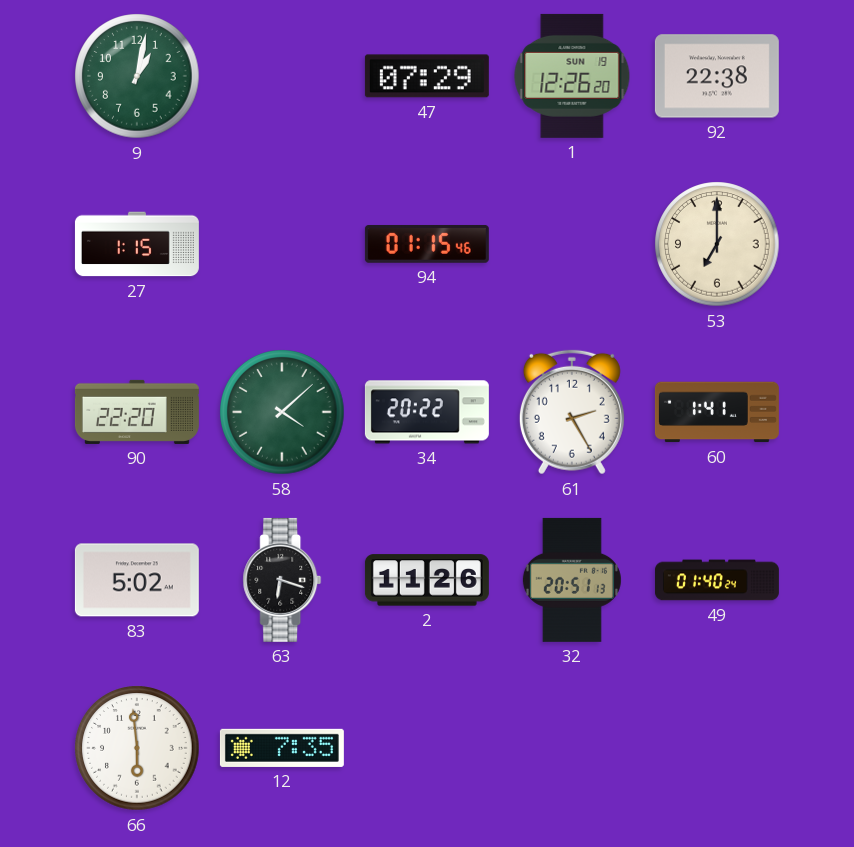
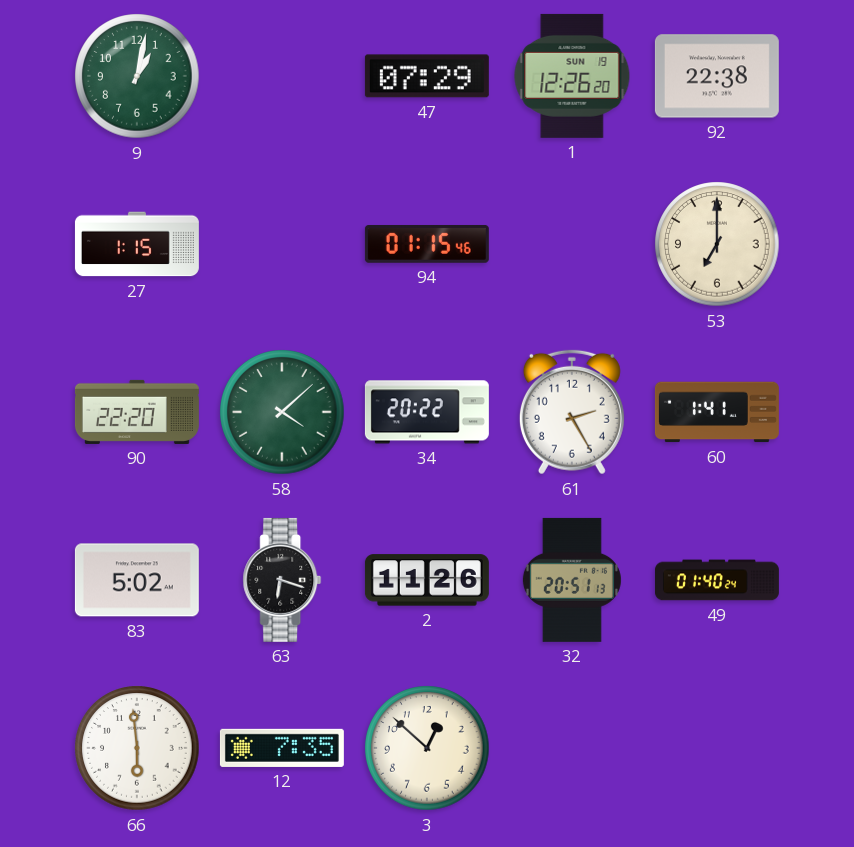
3: none -> 12:52
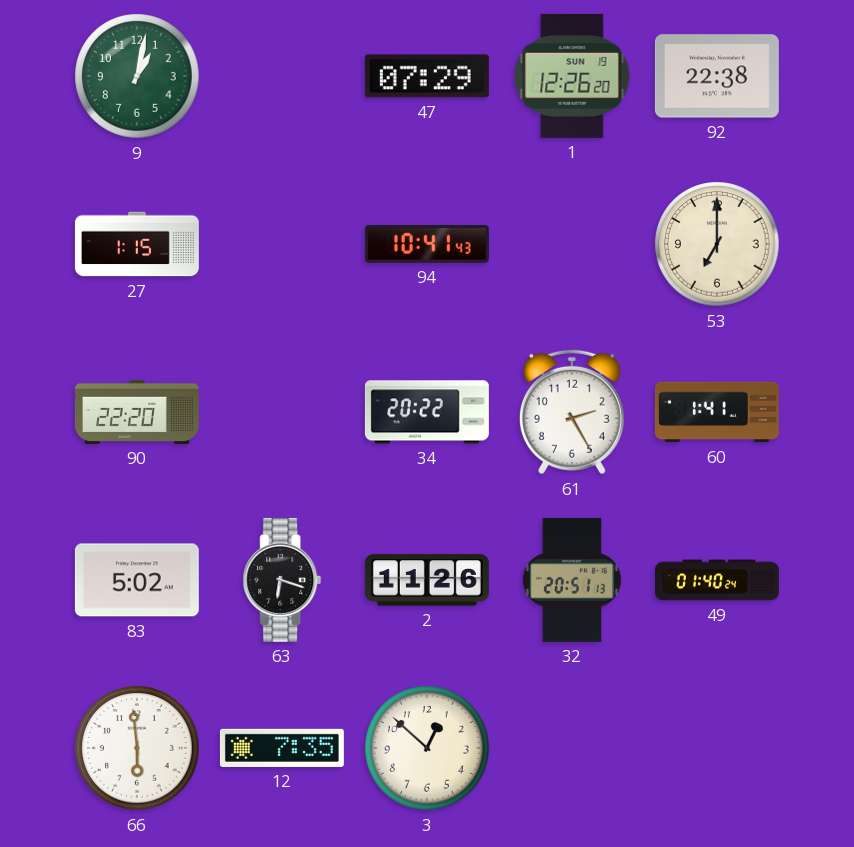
94: 01:15 -> 10:41
58: 4:08 -> none
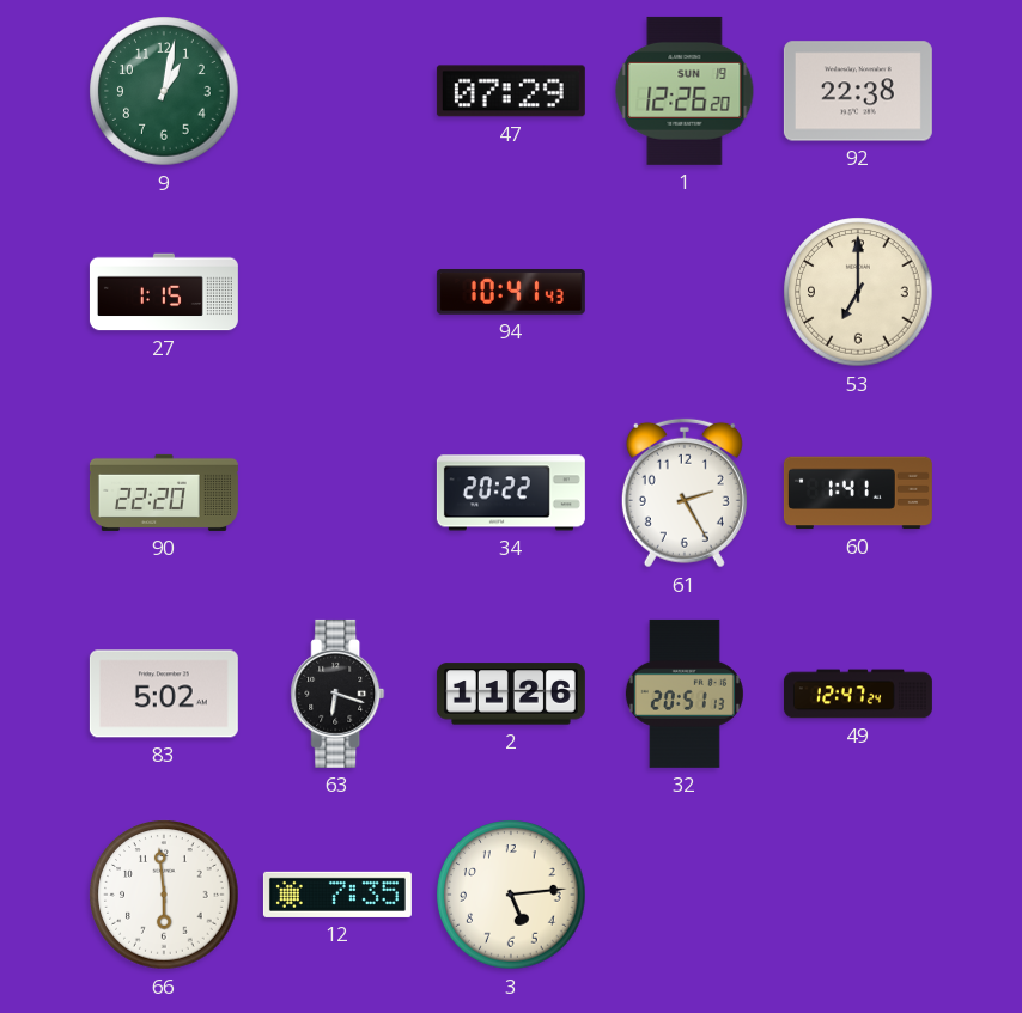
49: 01:40 -> 12:47
3: 12:52 -> 5:14
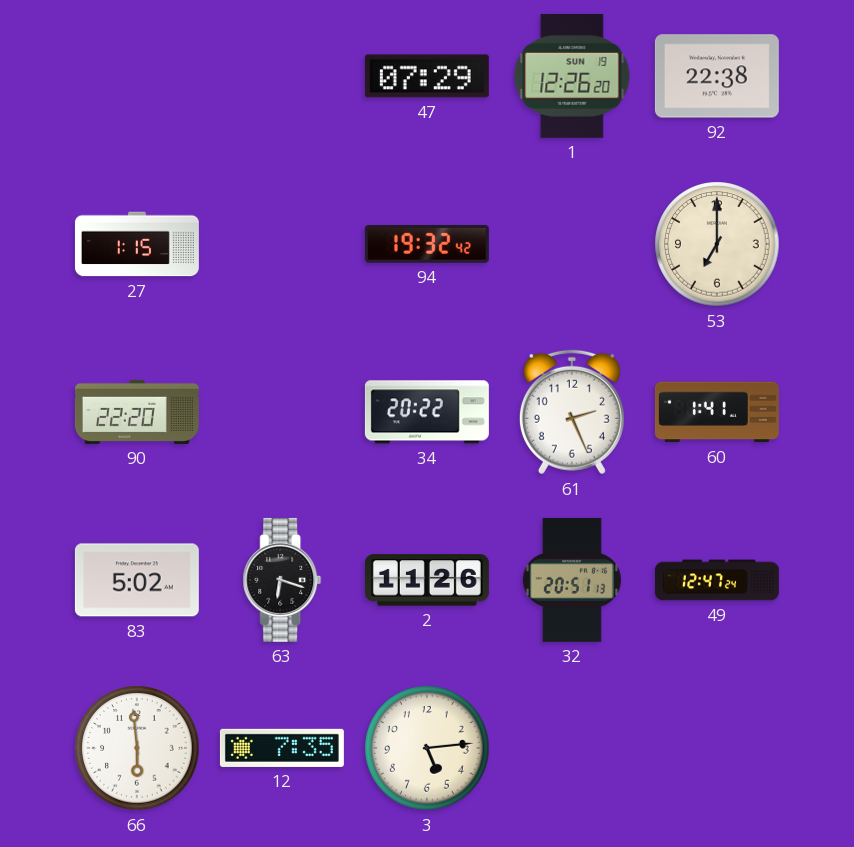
9: 1:02 -> none
94: 10:41 -> 19:32
61: 2:25 -> 2:26
